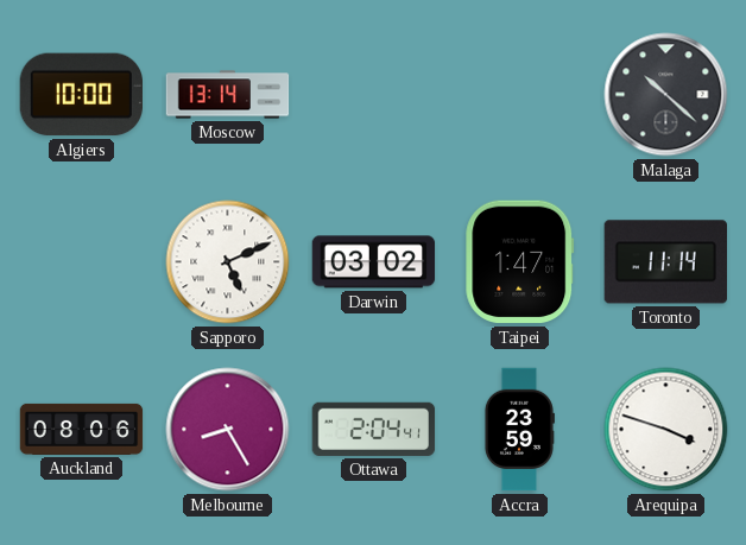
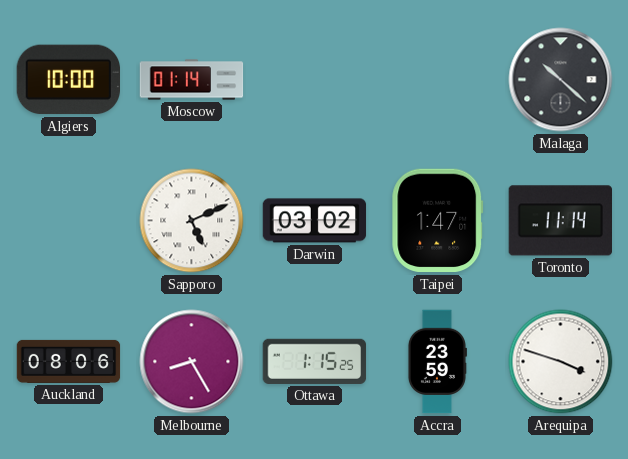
Moscow: 13:14 -> 01:14
Ottawa: 2:04 -> 1:15
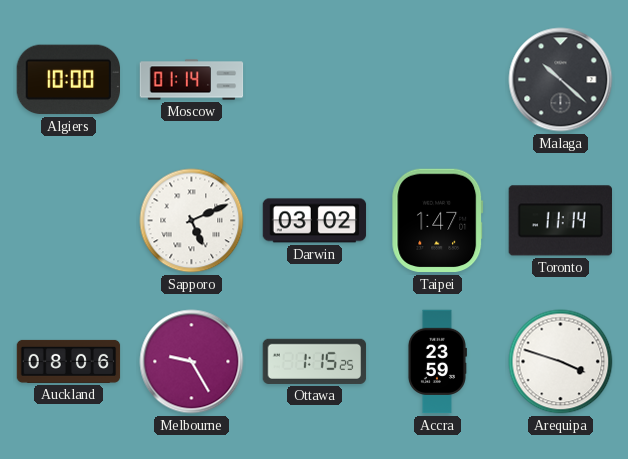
Melbourne: 8:25 -> 9:25
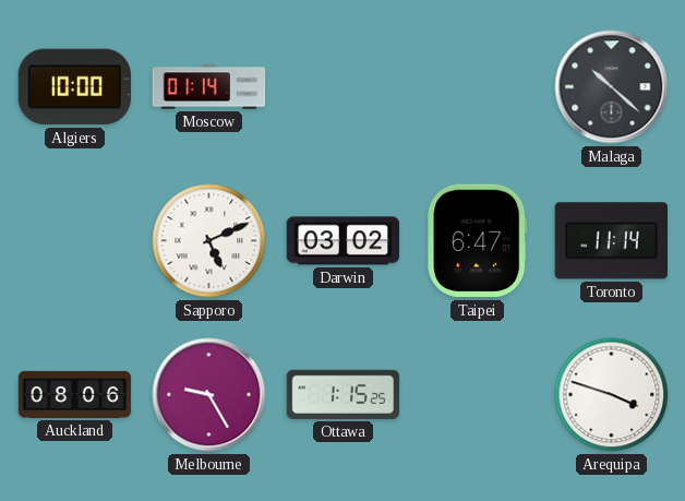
Taipei: 1:47 -> 6:47
Accra: 23:59 -> none
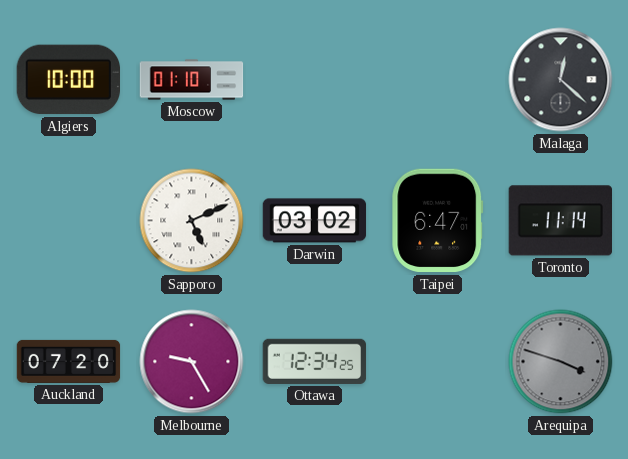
Moscow: 01:14 -> 01:10
Malaga: 10:22 -> 12:22
Auckland: 08:06 -> 07:20
Ottawa: 1:15 -> 12:34
Arequipa dial: white -> grey
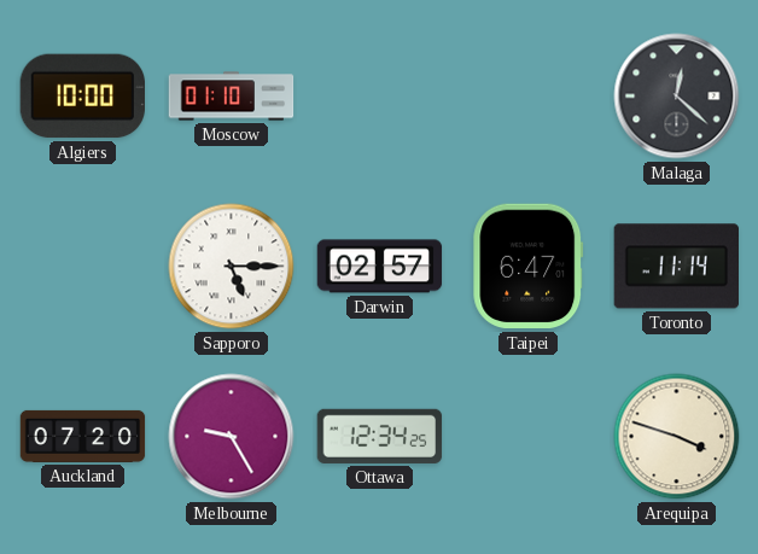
Sapporo: 5:11 -> 5:15
Darwin: 03:02 -> 02:57
Arequipa dial: grey -> cream
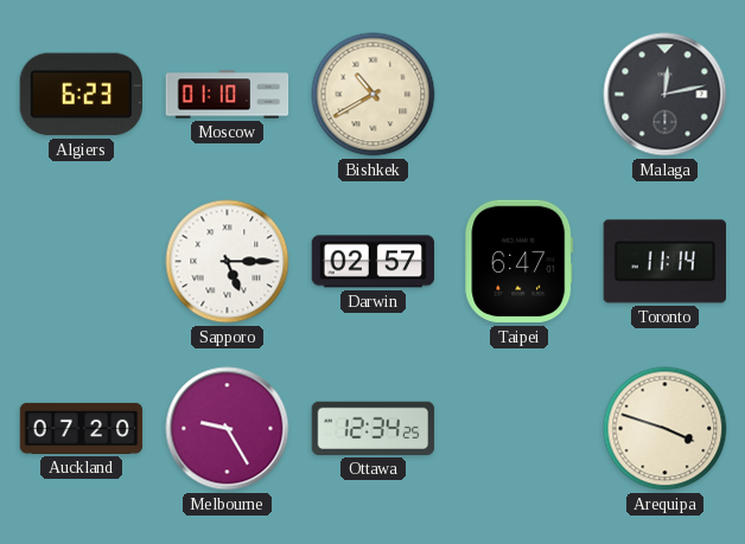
Algiers: 10:00 -> 6:23
Bishkek: none -> 10:40
Malaga: 12:22 -> 12:13
